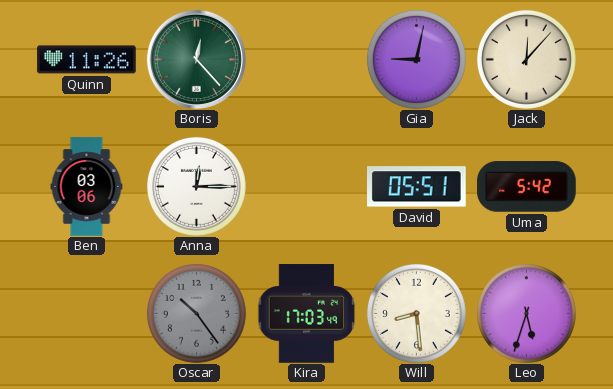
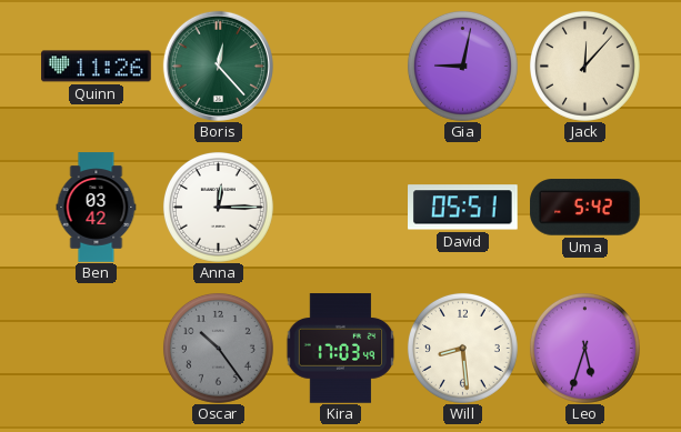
Ben: 03:06 -> 03:42
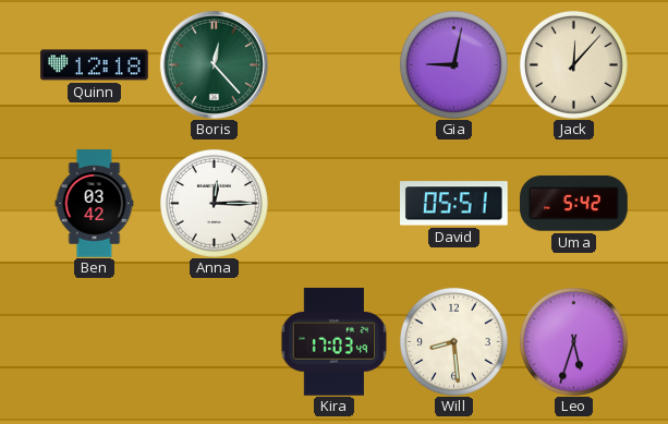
Quinn: 11:26 -> 12:18
Oscar: 10:24 -> none
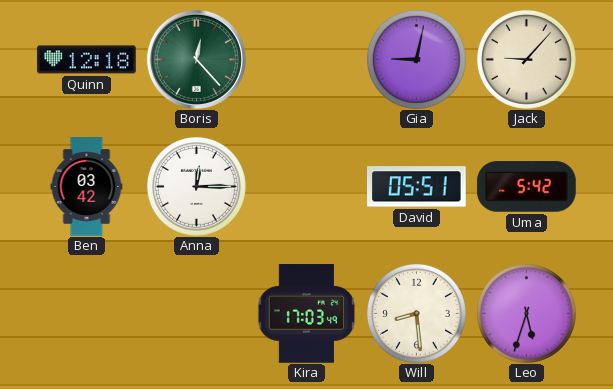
Jack: 12:07 -> 9:07
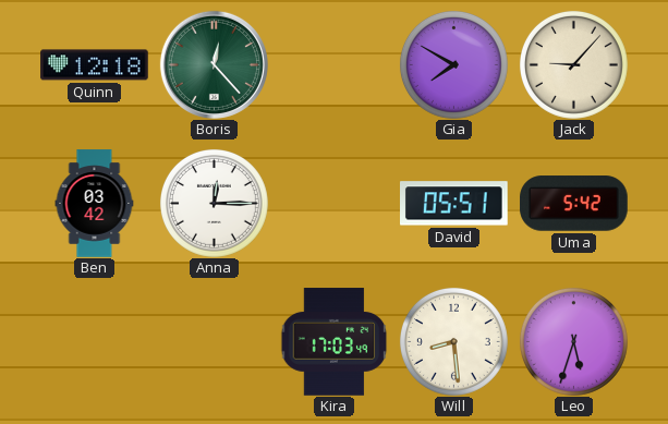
Gia: 9:02 -> 7:50
